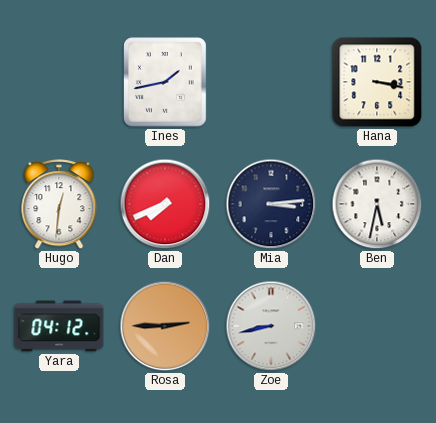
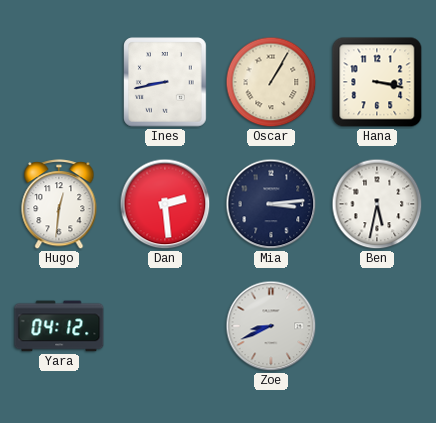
Ines: 1:43 -> 8:43
Oscar: none -> 1:05
Dan: 7:41 -> 2:29
Rosa: 2:45 -> none
Zoe: 8:43 -> 8:41
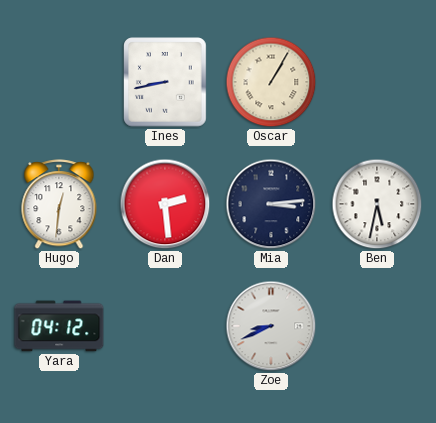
Hana: 3:17 -> none
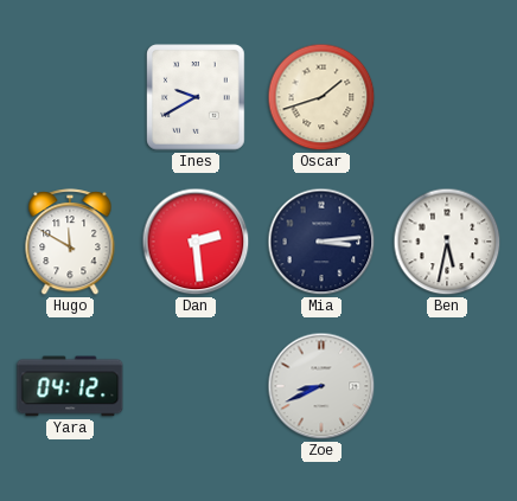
Ines: 8:43 -> 9:40
Oscar: 1:05 -> 1:42
Hugo: 12:31 -> 11:50
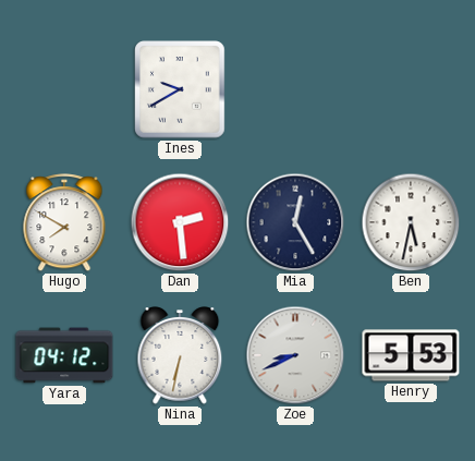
Oscar: 1:42 -> none
Hugo: 11:50 -> 7:50
Mia: 3:14 -> 12:25
Nina: none -> 6:32
Henry: none -> 5:53
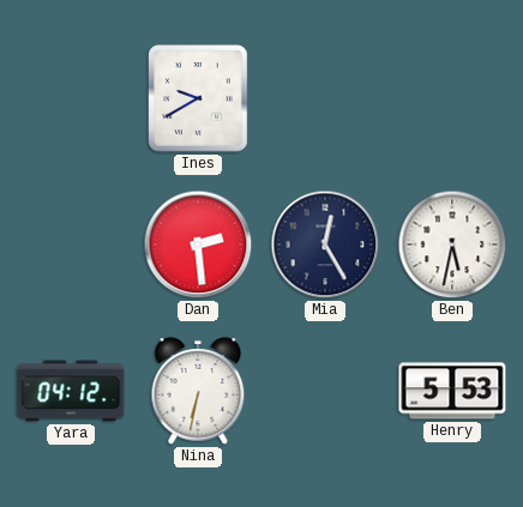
Hugo: 7:50 -> none
Zoe: 8:41 -> none
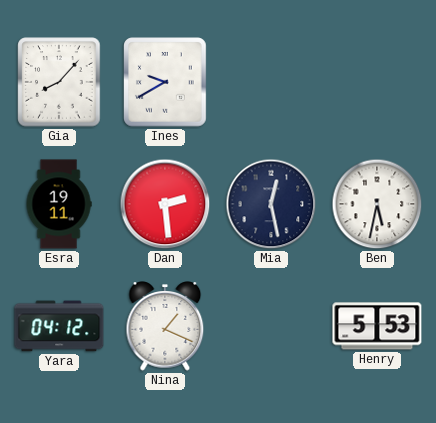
Gia: none -> 8:07
Esra: none -> 19:11
Mia: 12:25 -> 12:28
Nina: 6:32 -> 1:19
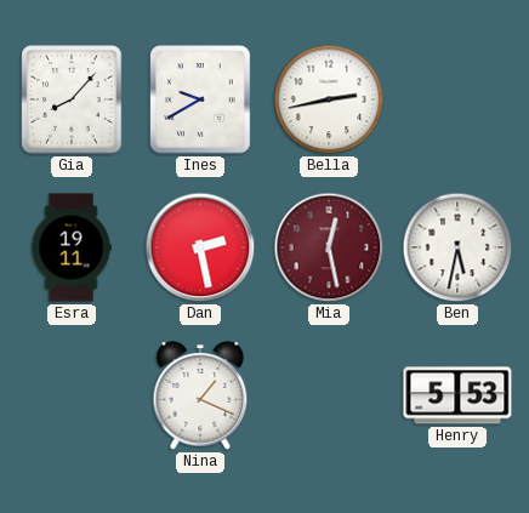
Bella: none -> 2:43
Dan: 2:29 -> 2:28
Mia dial: navy -> burgundy
Yara: 04:12 -> none
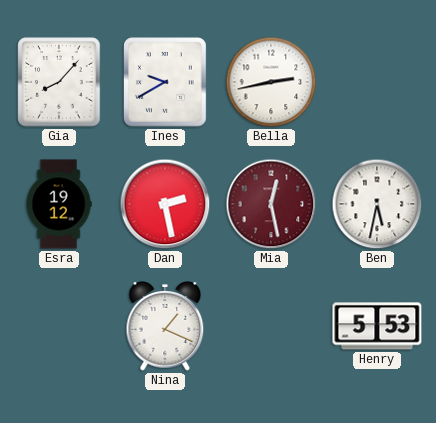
Esra: 19:11 -> 19:12
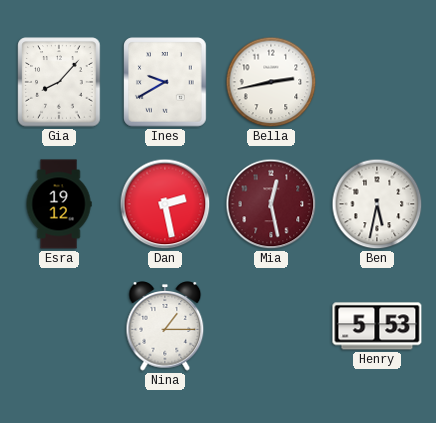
Nina: 1:19 -> 1:15
